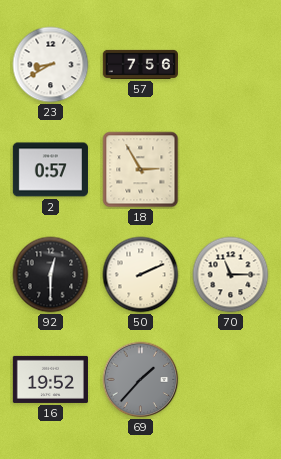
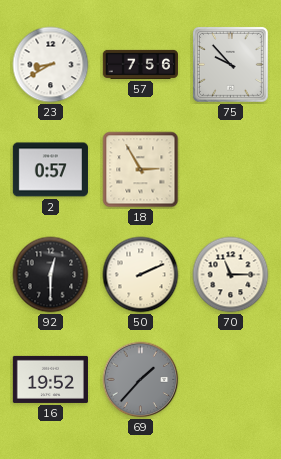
75: none -> 9:53
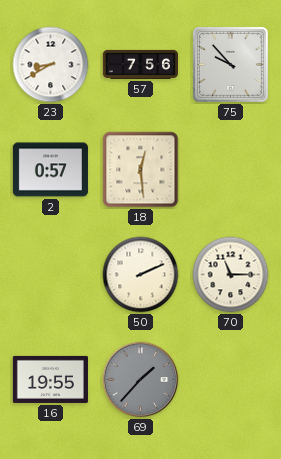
18: 2:55 -> 12:29
92: 12:30 -> none
16: 19:52 -> 19:55
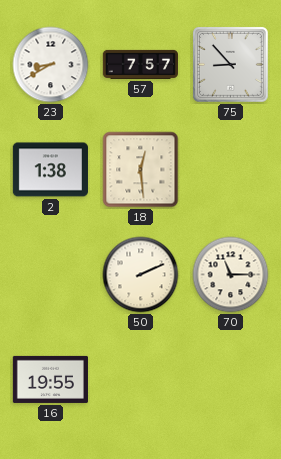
57: 7:56 -> 7:57
75: 9:53 -> 8:53
2: 0:57 -> 1:38
69: 1:37 -> none
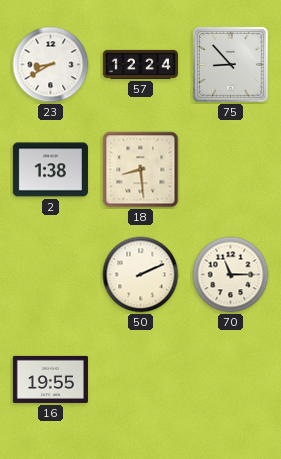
57: 7:57 -> 12:24
18: 12:29 -> 8:29
